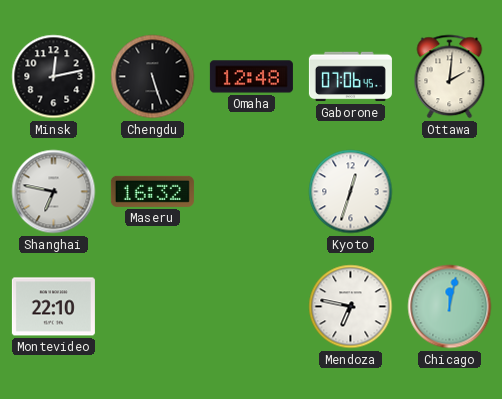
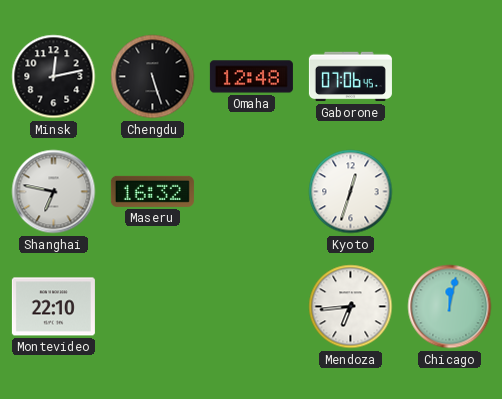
Ottawa: 2:01 -> none
Mendoza: 6:47 -> 6:44
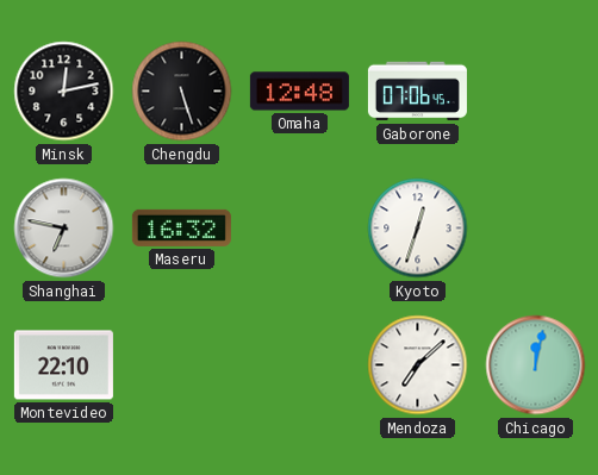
Mendoza: 6:44 -> 7:08
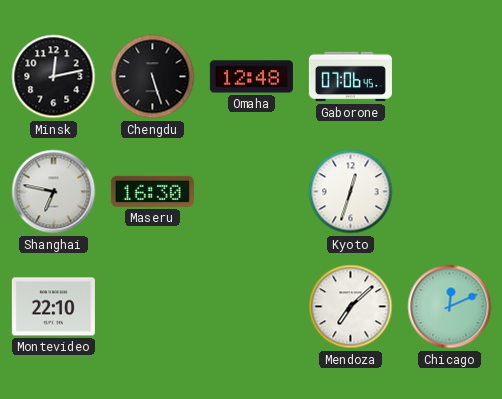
Maseru: 16:32 -> 16:30
Chicago: 12:02 -> 12:11
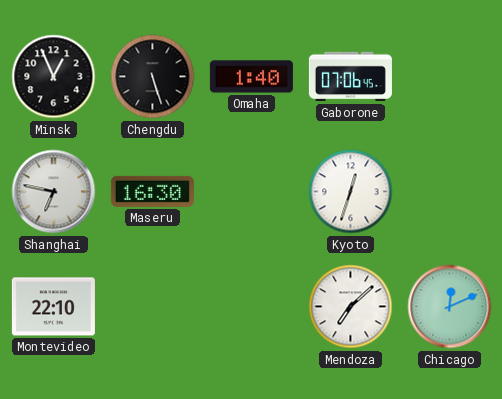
Minsk: 12:13 -> 12:56
Omaha: 12:48 -> 1:40
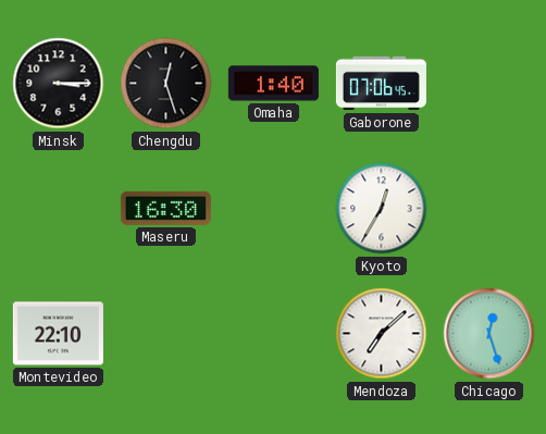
Minsk: 12:56 -> 3:15
Chengdu: 5:27 -> 12:27
Shanghai: 6:47 -> none
Kyoto: 12:33 -> 12:35
Chicago: 12:11 -> 12:27
